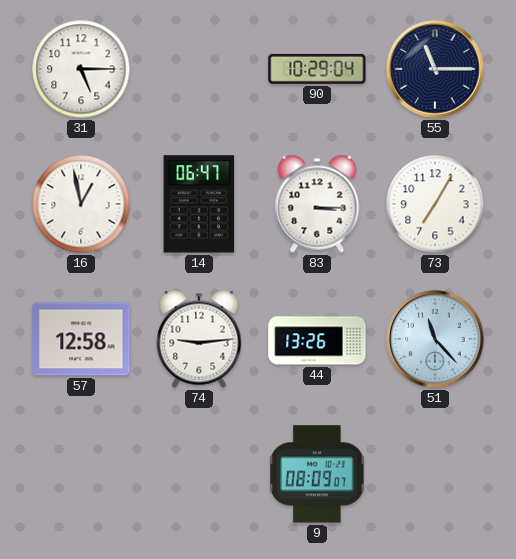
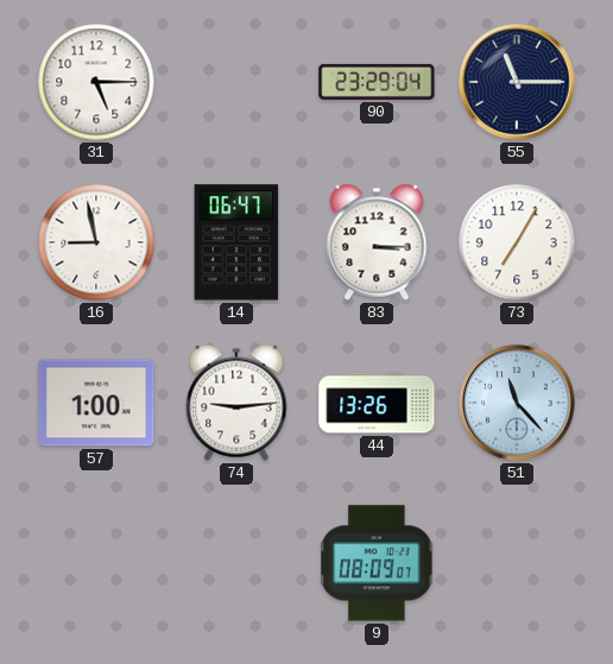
90: 10:29 -> 23:29
16: 12:58 -> 8:58
57: 12:58 -> 1:00
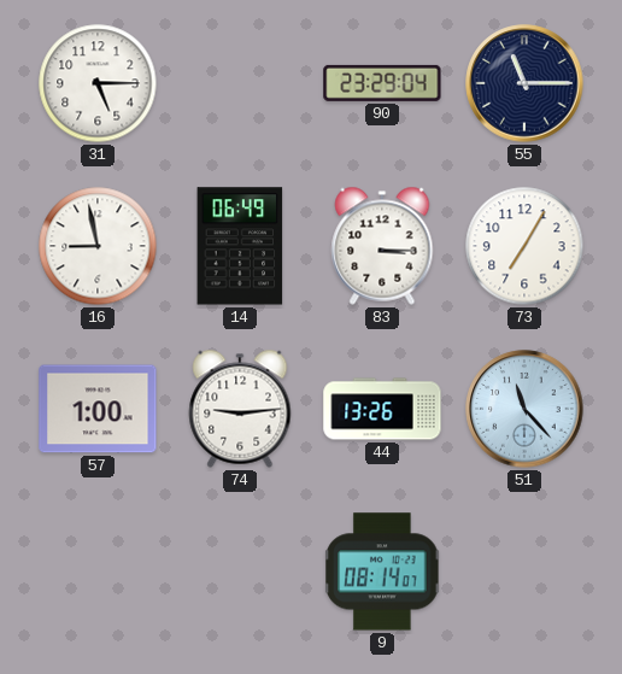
14: 06:47 -> 06:49
9: 08:09 -> 08:14
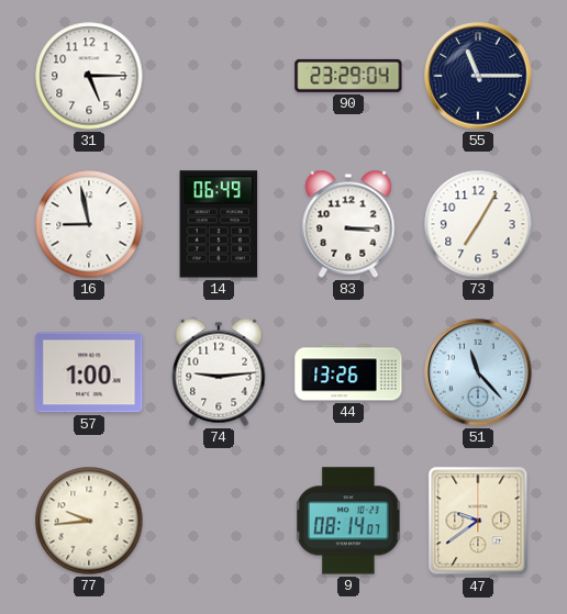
77: none -> 9:44
47: none -> 9:39
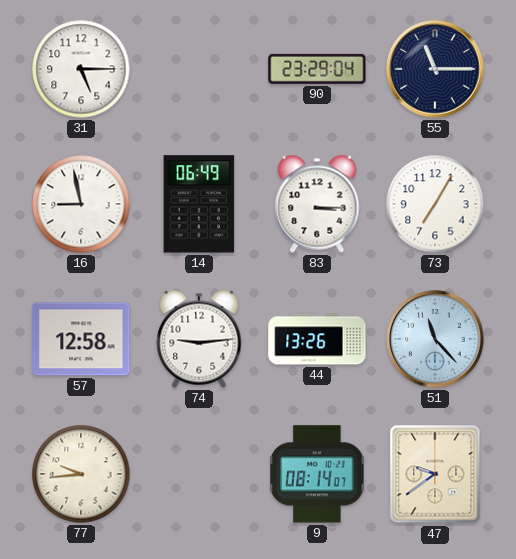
57: 1:00 -> 12:58
